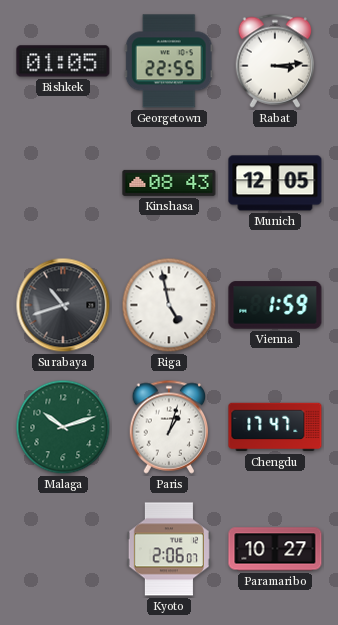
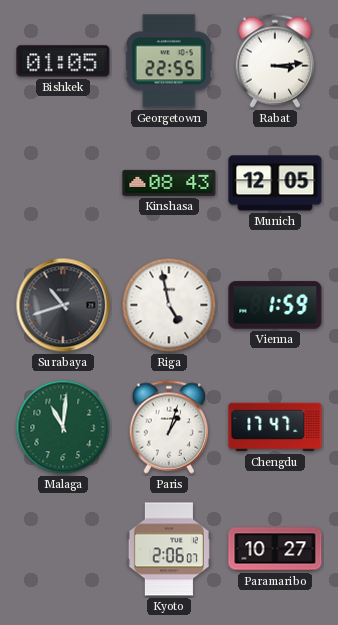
Malaga: 10:12 -> 11:01
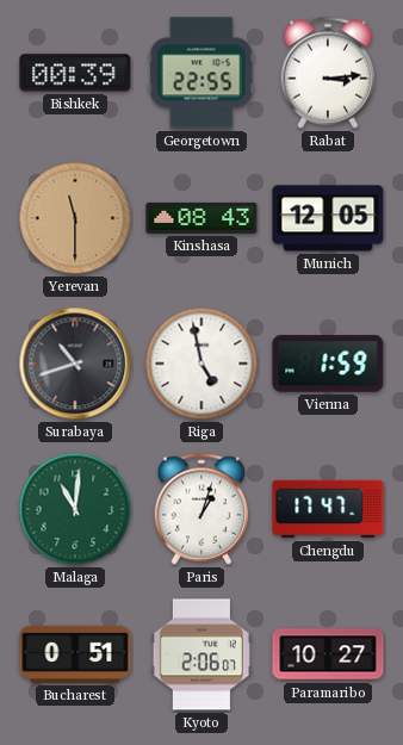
Bishkek: 01:05 -> 00:39
Yerevan: none -> 11:30
Bucharest: none -> 0:51
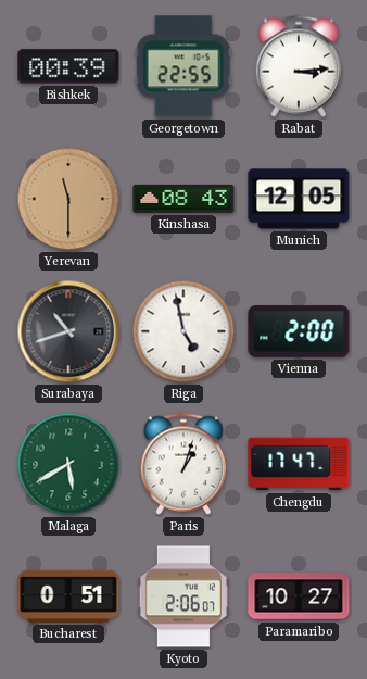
Vienna: 1:59 -> 2:00
Malaga: 11:01 -> 5:40
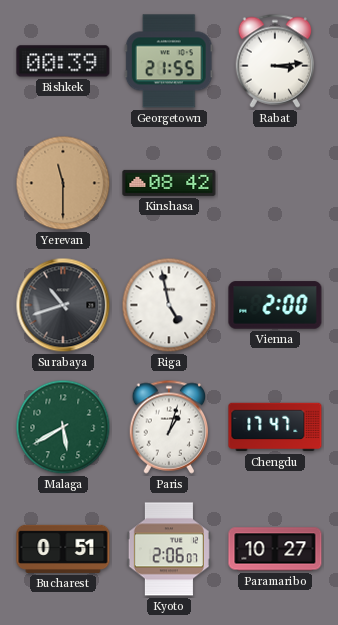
Georgetown: 22:55 -> 21:55
Kinshasa: 08:43 -> 08:42
Munich: 12:05 -> none
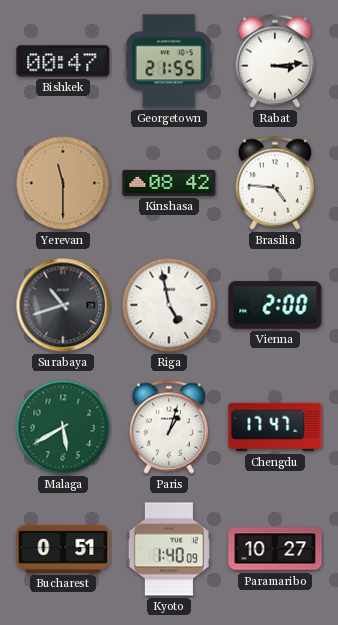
Bishkek: 00:39 -> 00:47
Brasilia: none -> 4:46
Kyoto: 2:06 -> 1:40
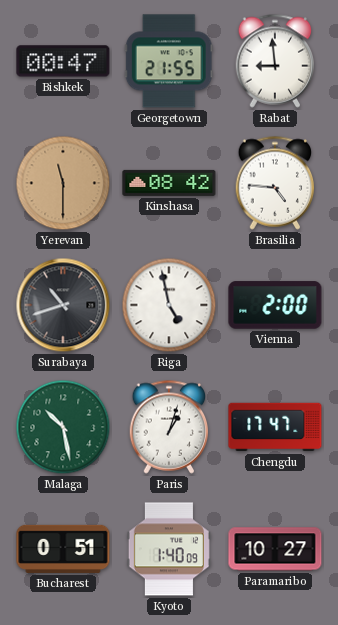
Rabat: 3:14 -> 8:59
Malaga: 5:40 -> 10:28
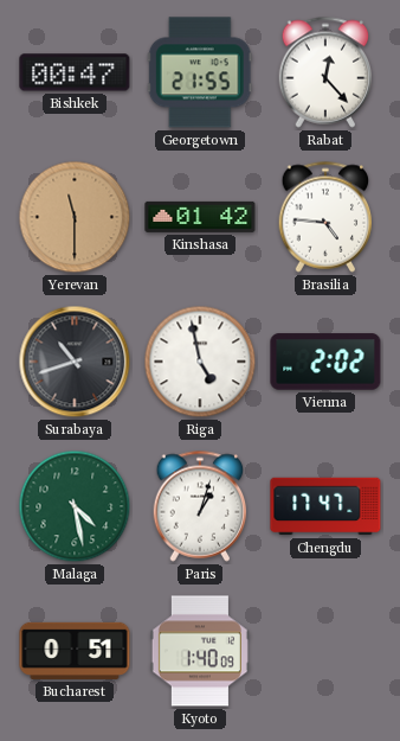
Rabat: 8:59 -> 12:23
Kinshasa: 08:42 -> 01:42
Vienna: 2:00 -> 2:02
Malaga: 10:28 -> 4:28
Paramaribo: 10:27 -> none
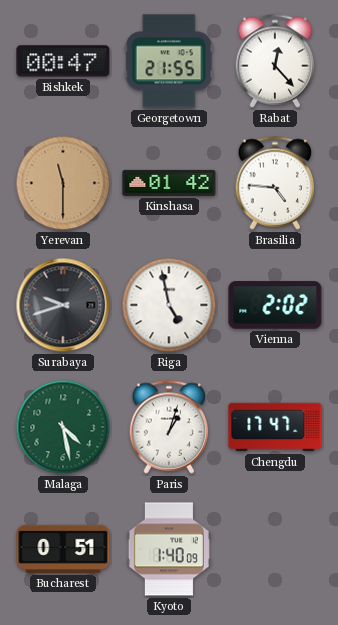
Surabaya: 10:42 -> 9:42
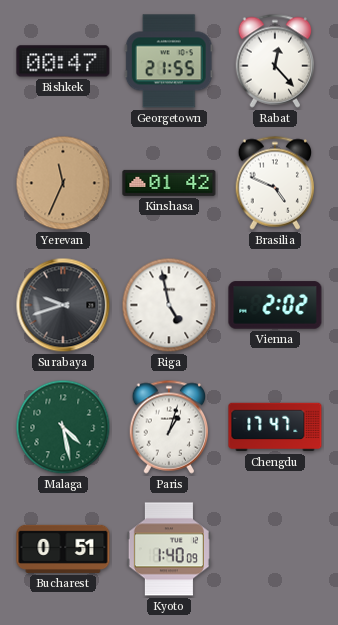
Yerevan: 11:30 -> 11:34
Brasilia: 4:46 -> 4:49
